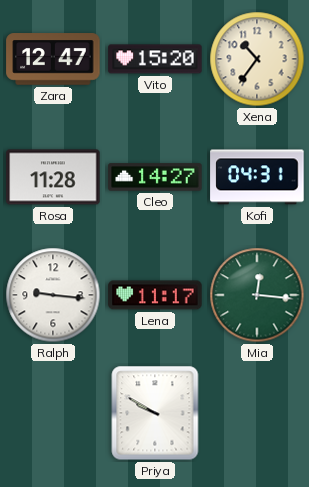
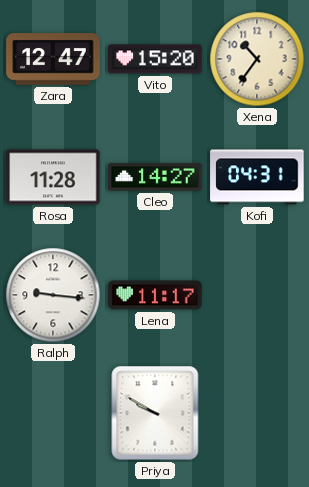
Mia: 12:16 -> none
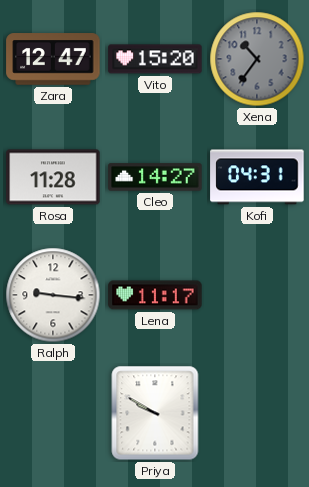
Xena dial: cream -> grey
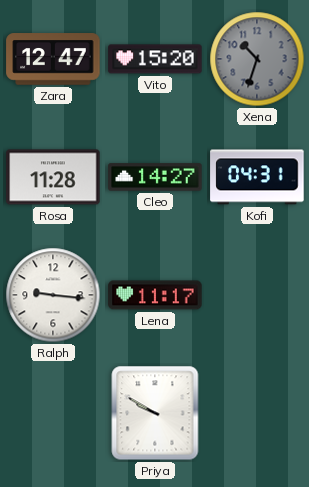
Xena: 10:36 -> 10:33
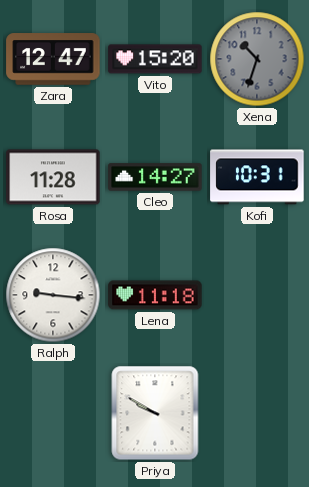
Kofi: 04:31 -> 10:31
Lena: 11:17 -> 11:18
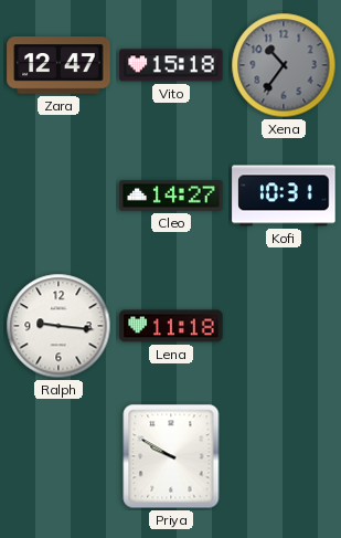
Vito: 15:20 -> 15:18
Xena: 10:33 -> 10:36
Rosa: 11:28 -> none
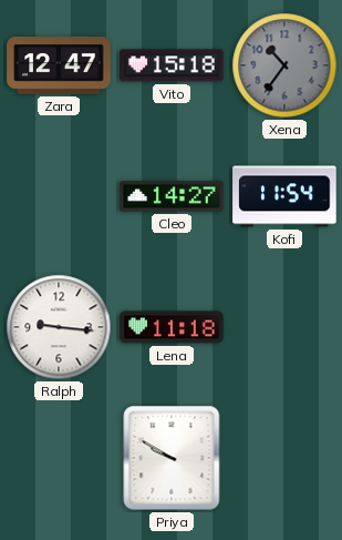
Kofi: 10:31 -> 11:54
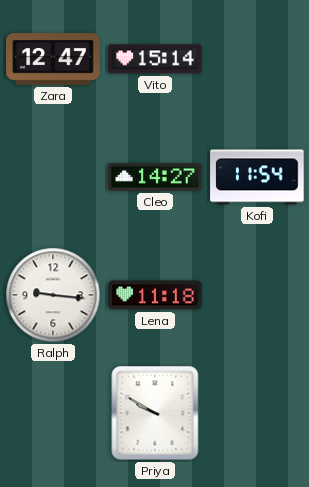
Vito: 15:18 -> 15:14
Xena: 10:36 -> none
